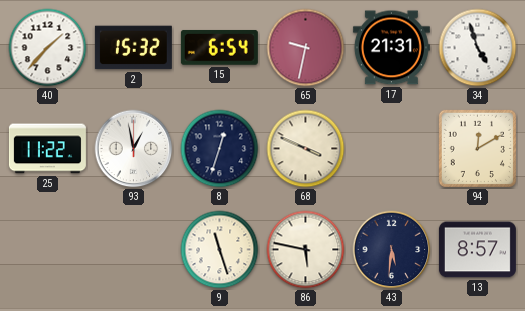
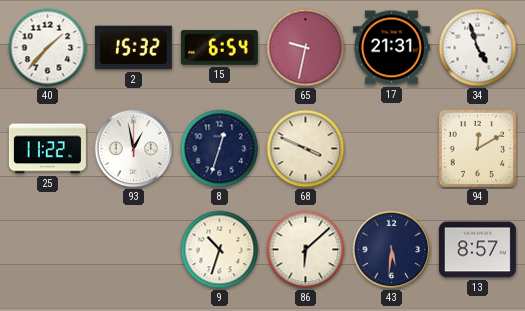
9: 11:27 -> 10:33
86: 5:47 -> 6:08
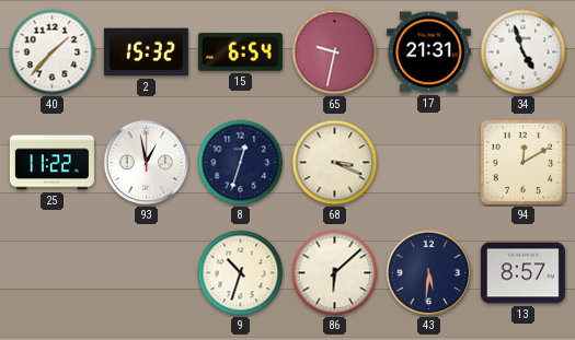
68: 3:49 -> 3:19
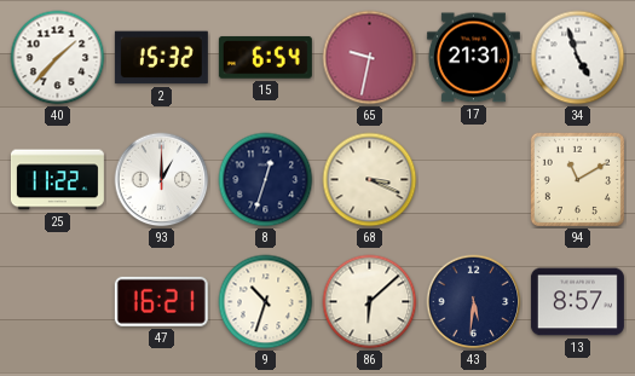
93: 12:58 -> 1:00
94: 12:10 -> 11:10
47: none -> 16:21
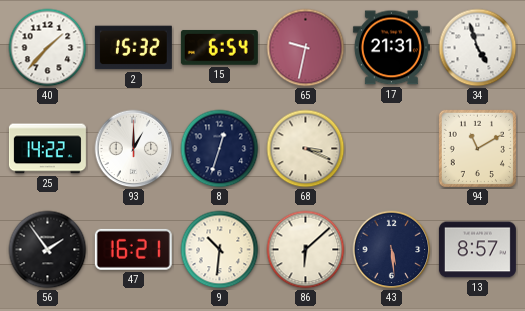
25: 11:22 -> 14:22
56: none -> 1:54
9: 10:33 -> 10:31
43: 5:31 -> 5:29
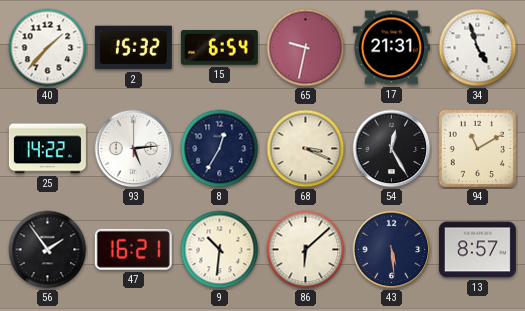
93: 1:00 -> 5:14
8: 12:33 -> 12:35
54: none -> 12:25
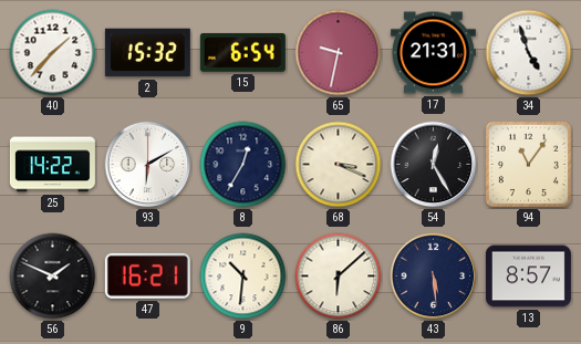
93: 5:14 -> 6:10
94: 11:10 -> 11:06
56: 1:54 -> 1:49
